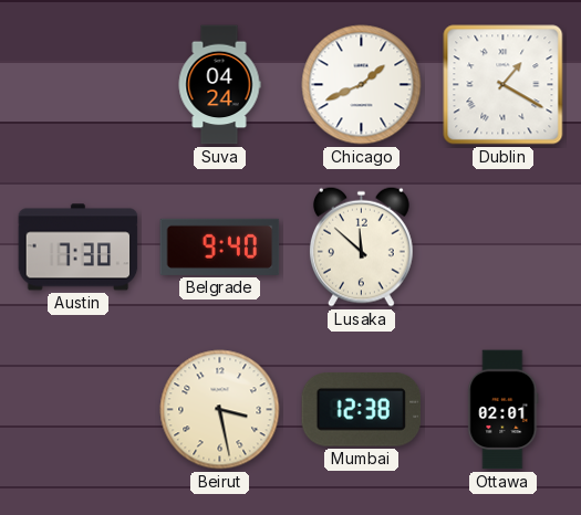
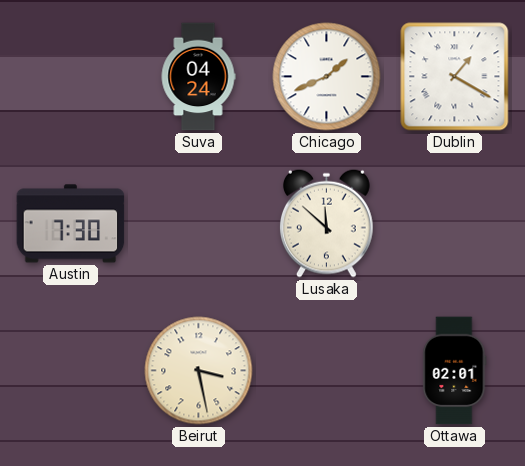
Belgrade: 9:40 -> none
Mumbai: 12:38 -> none
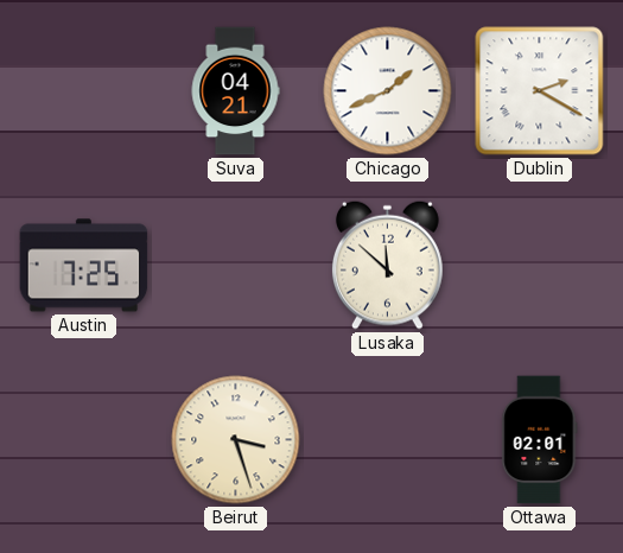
Suva: 04:24 -> 04:21
Dublin: 1:20 -> 2:20
Austin: 7:30 -> 7:25
Beirut: 3:28 -> 3:27
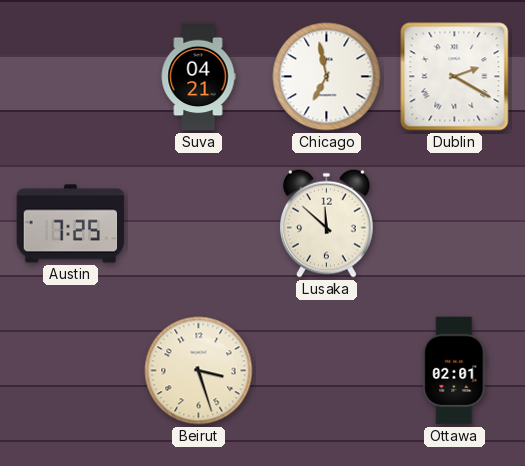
Chicago: 1:41 -> 6:58
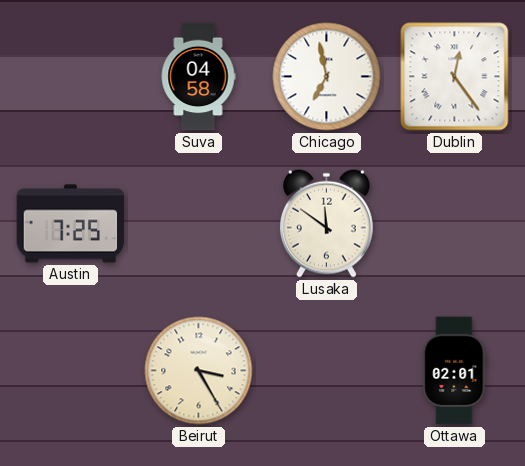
Suva: 04:21 -> 04:58
Dublin: 2:20 -> 12:24
Lusaka: 11:52 -> 11:51
Beirut: 3:27 -> 3:25
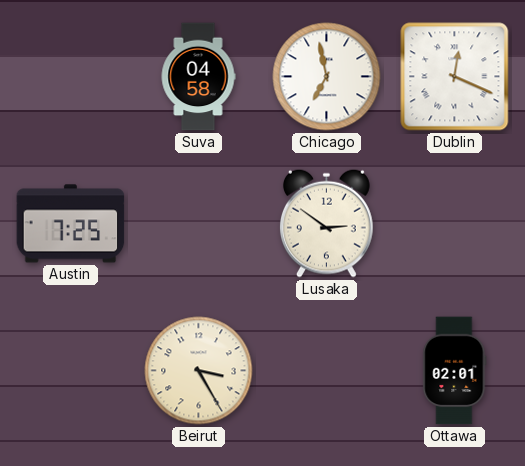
Dublin: 12:24 -> 12:19
Lusaka: 11:51 -> 2:51
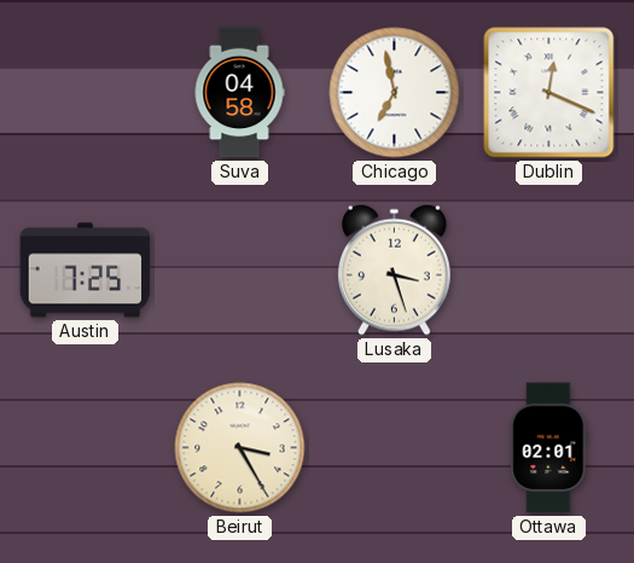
Lusaka: 2:51 -> 3:27
